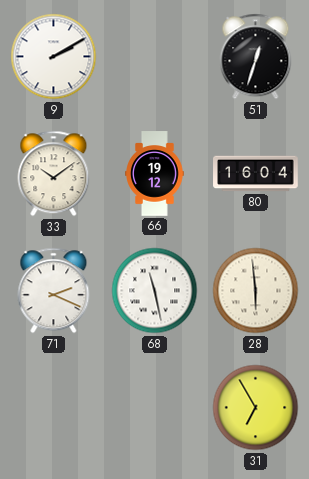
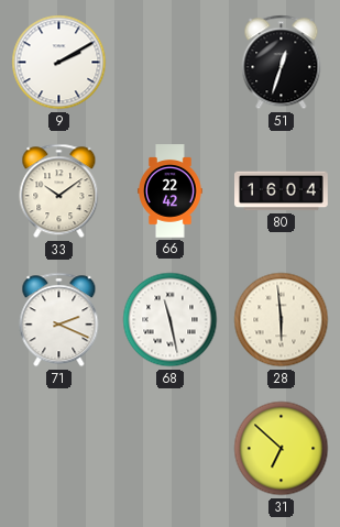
66: 19:12 -> 22:42
31: 6:55 -> 6:52
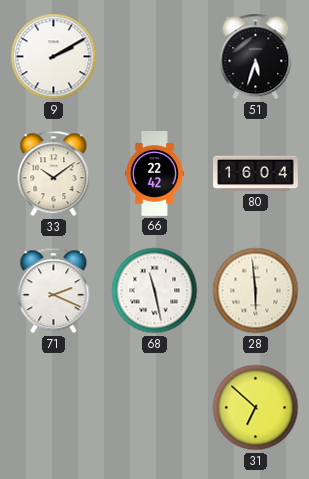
51: 12:33 -> 5:33
